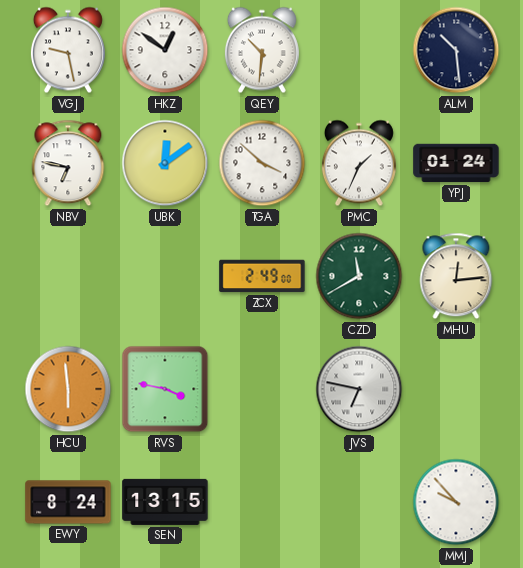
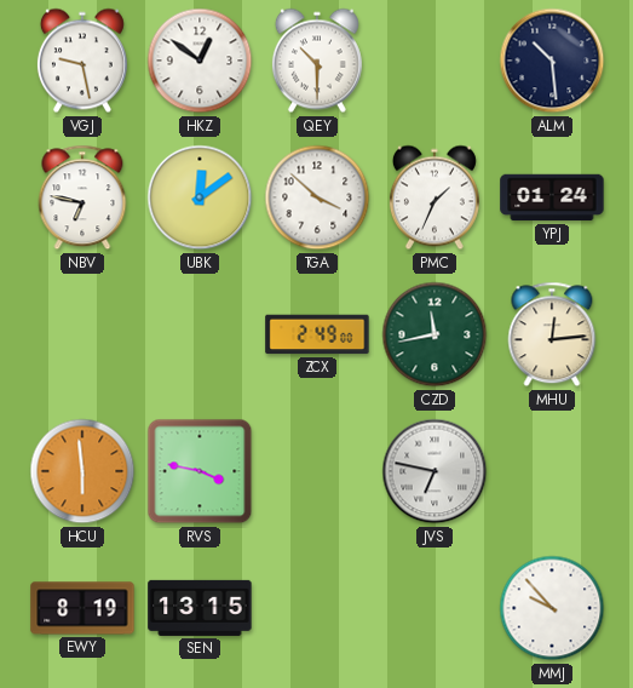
QEY: 10:31 -> 10:30
CZD: 11:40 -> 11:43
EWY: 8:24 -> 8:19
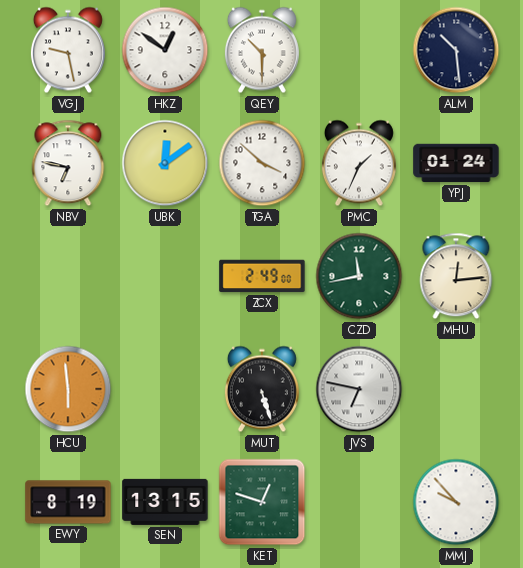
RVS: 3:47 -> none
MUT: none -> 5:27
KET: none -> 12:48
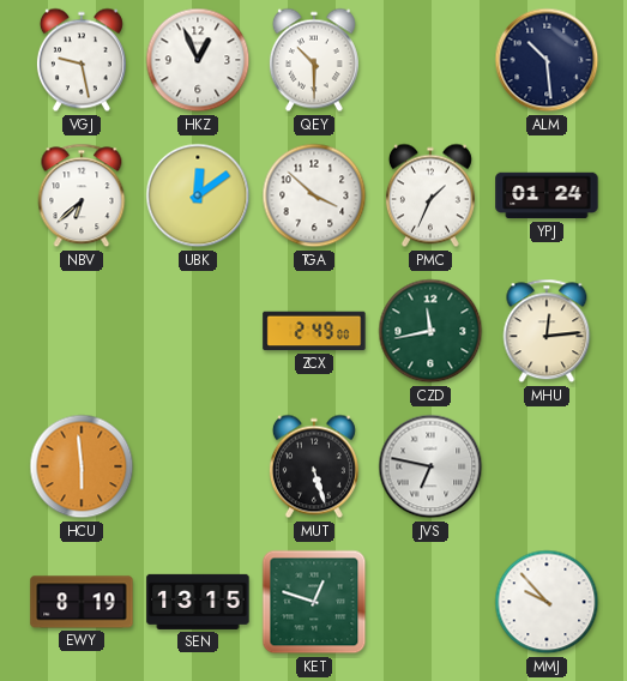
HKZ: 12:51 -> 12:56
NBV: 6:47 -> 6:38
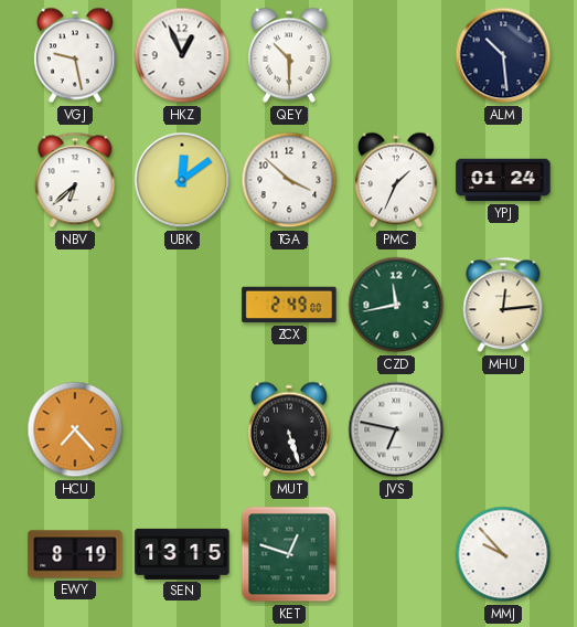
HCU: 5:59 -> 7:23
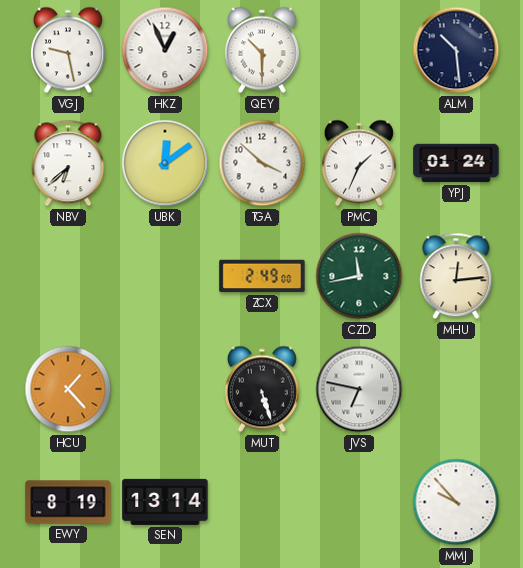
HCU: 7:23 -> 1:23
SEN: 13:15 -> 13:14
KET: 12:48 -> none
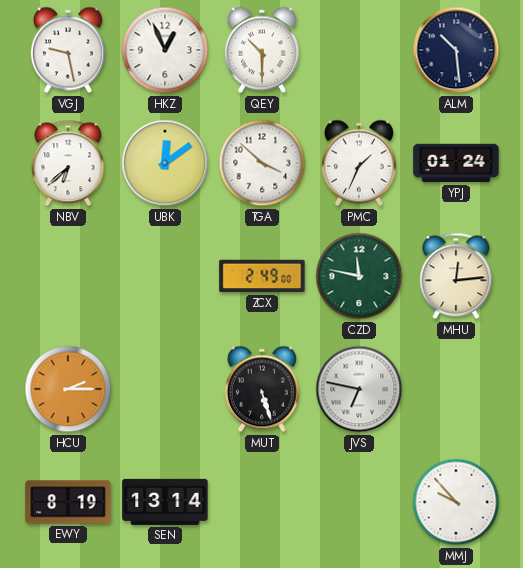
CZD: 11:43 -> 11:47
HCU: 1:23 -> 2:15
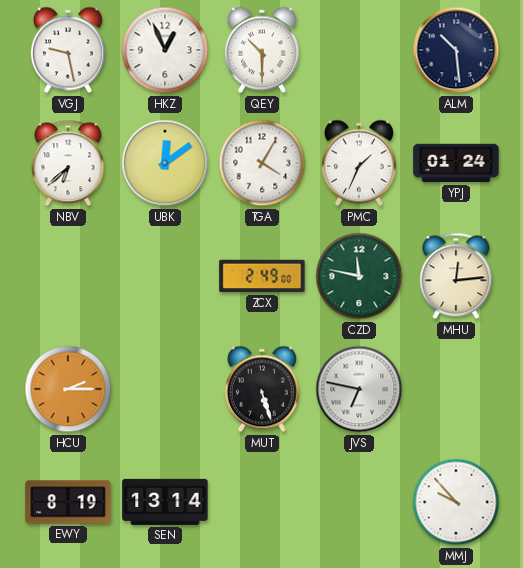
TGA: 3:52 -> 4:05
